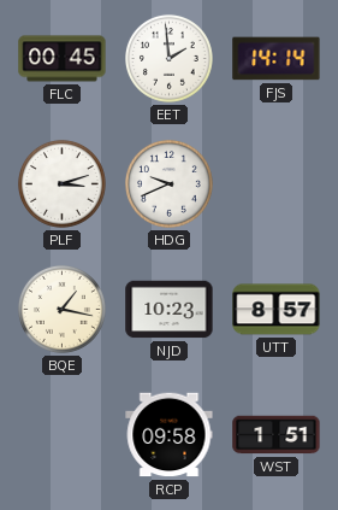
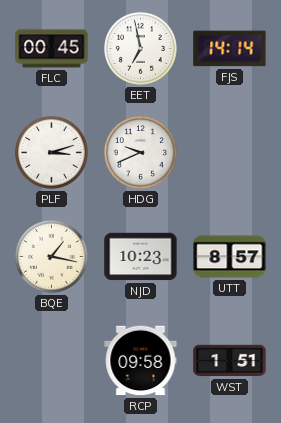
EET: 1:59 -> 6:58
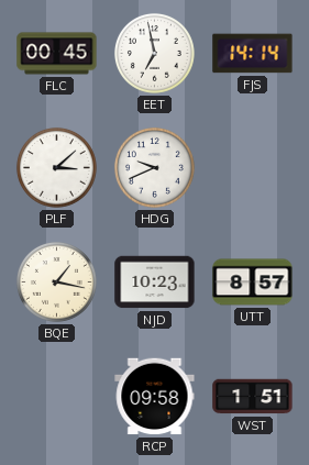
PLF: 3:12 -> 3:08
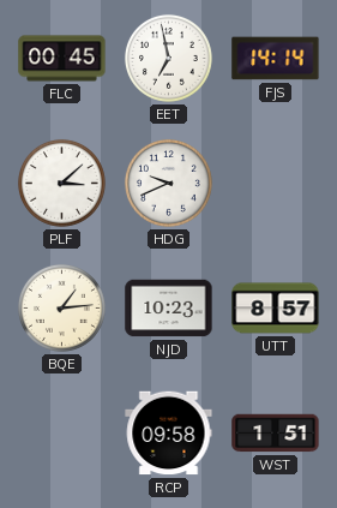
BQE: 1:17 -> 1:14
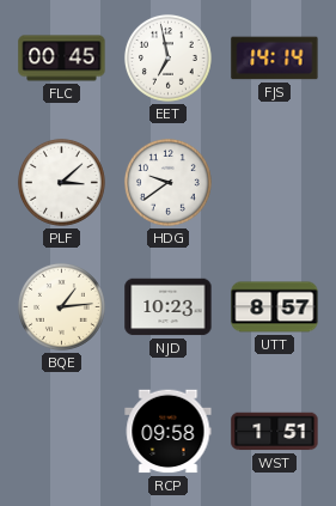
HDG: 9:41 -> 9:39
